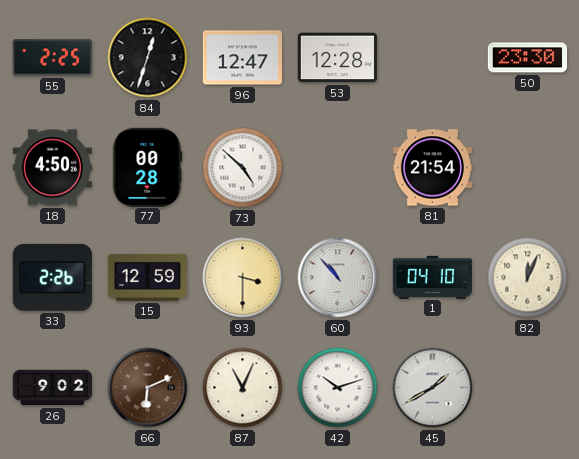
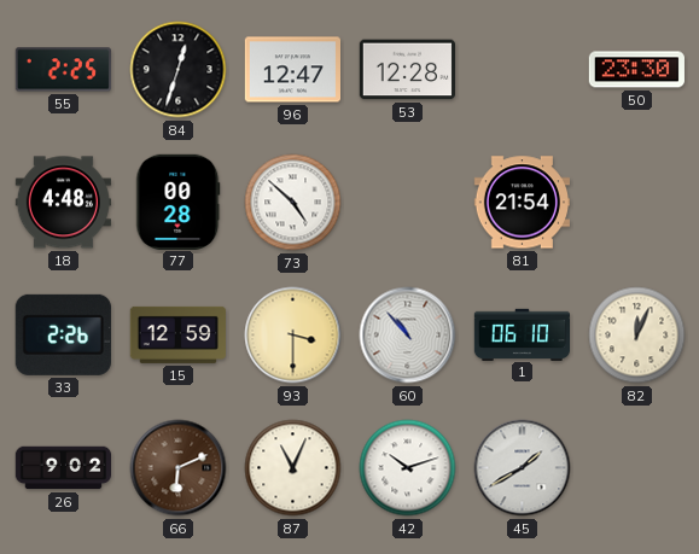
18: 4:50 -> 4:48
1: 04:10 -> 06:10
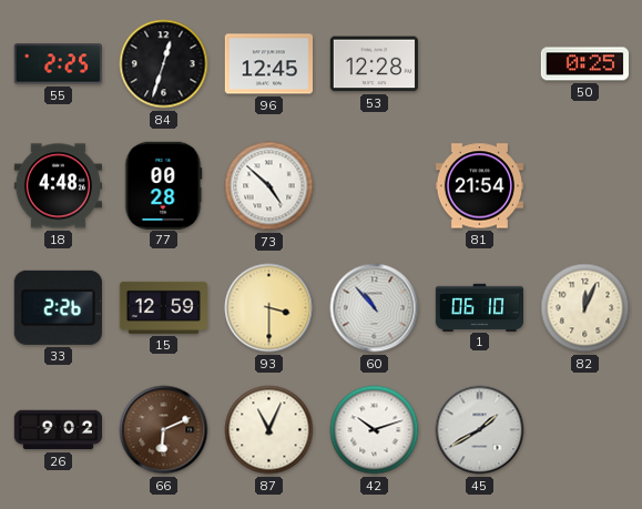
96: 12:47 -> 12:45
50: 23:30 -> 0:25
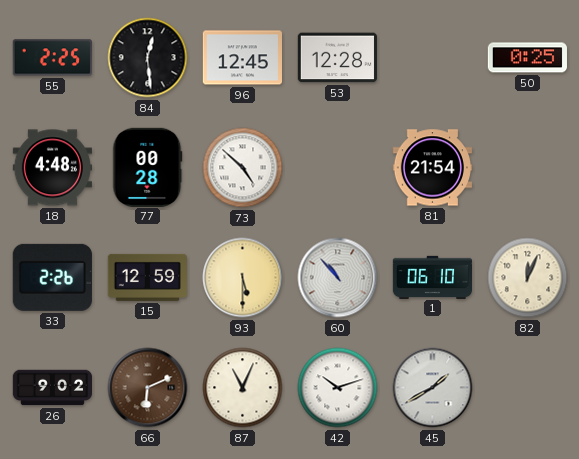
84: 12:33 -> 12:29
93: 3:30 -> 5:30
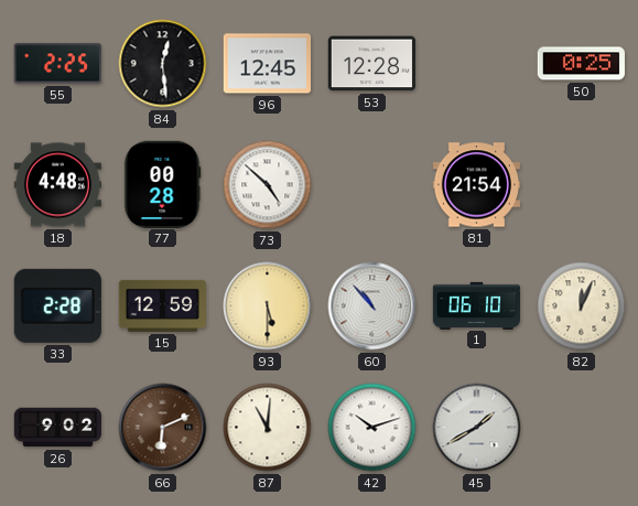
33: 2:26 -> 2:28
87: 11:04 -> 11:01
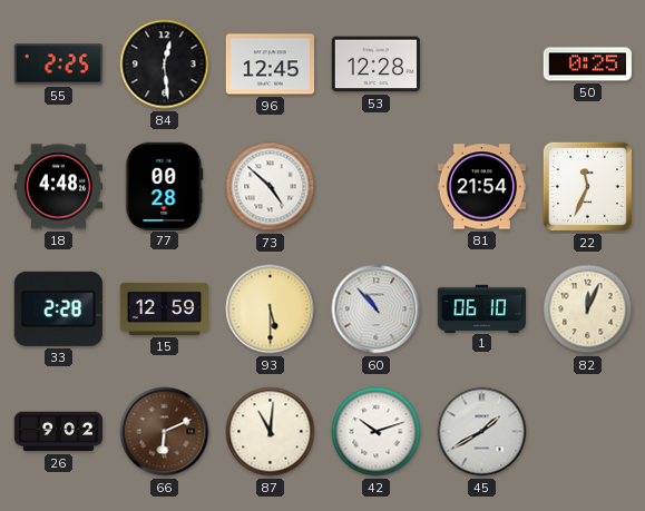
22: none -> 11:34
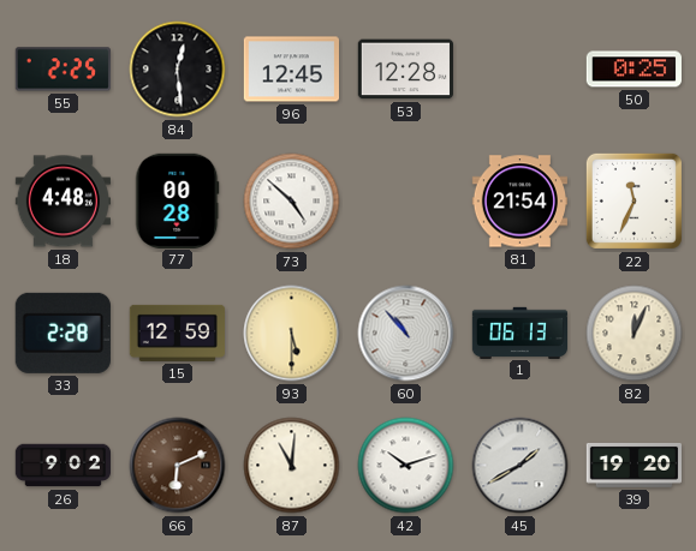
1: 06:10 -> 06:13
39: none -> 19:20
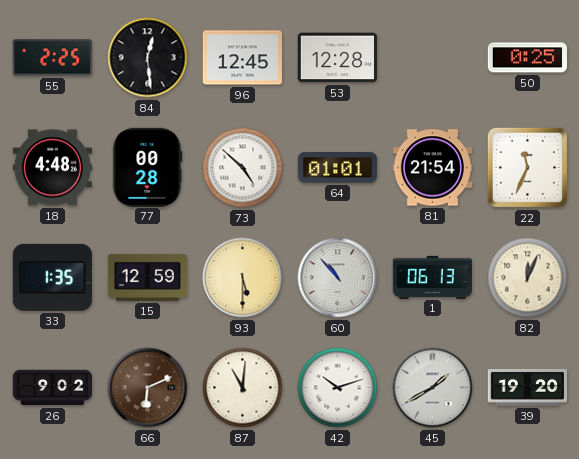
64: none -> 01:01
33: 2:28 -> 1:35
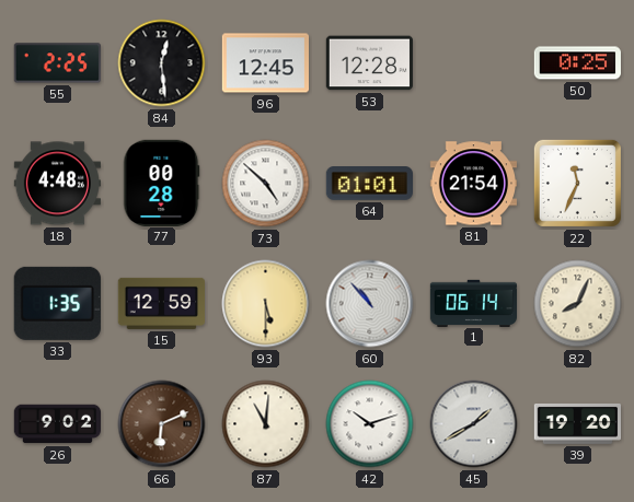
1: 06:13 -> 06:14
82: 12:04 -> 8:04
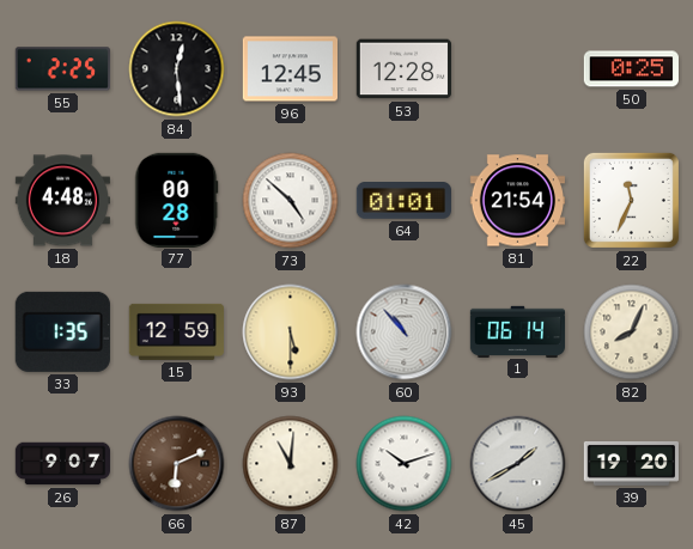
26: 9:02 -> 9:07
